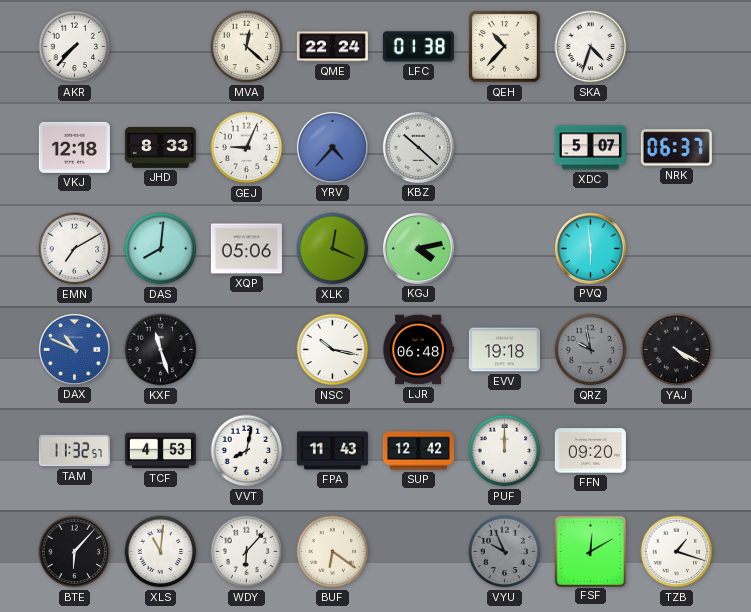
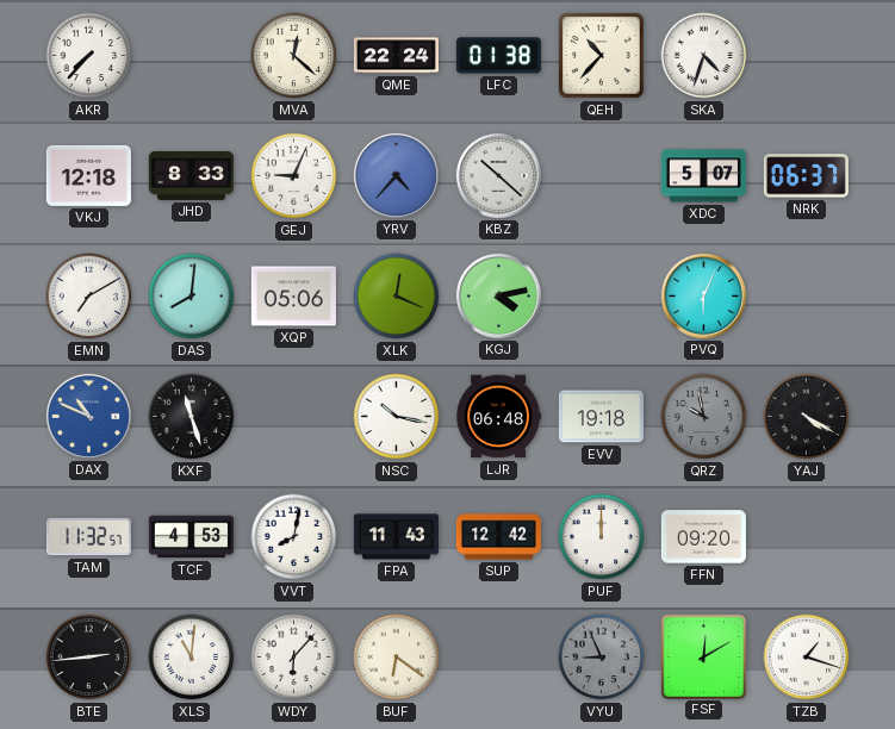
PVQ: 5:59 -> 6:04
BTE: 6:07 -> 2:44
VYU: 9:56 -> 8:56
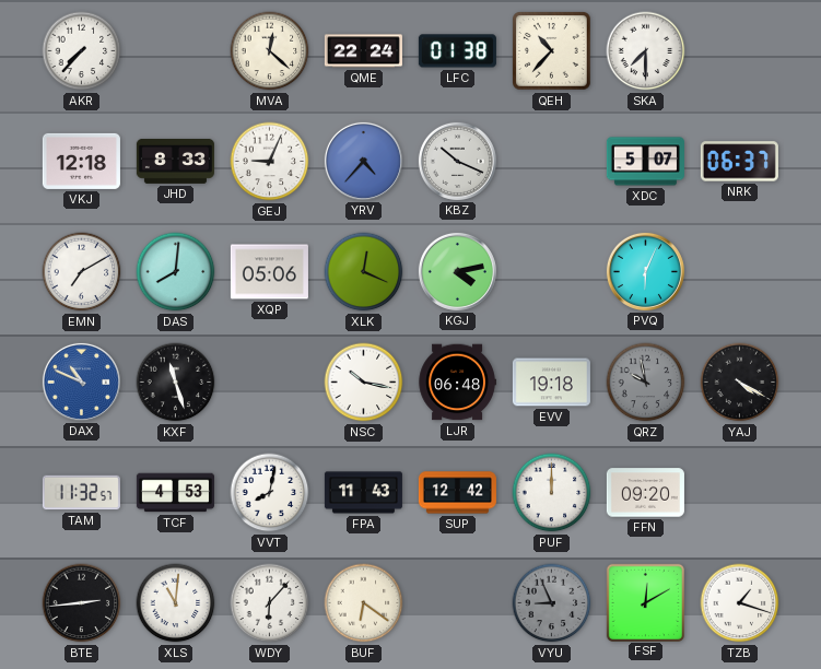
SKA: 4:33 -> 7:30
KBZ: 10:22 -> 10:19
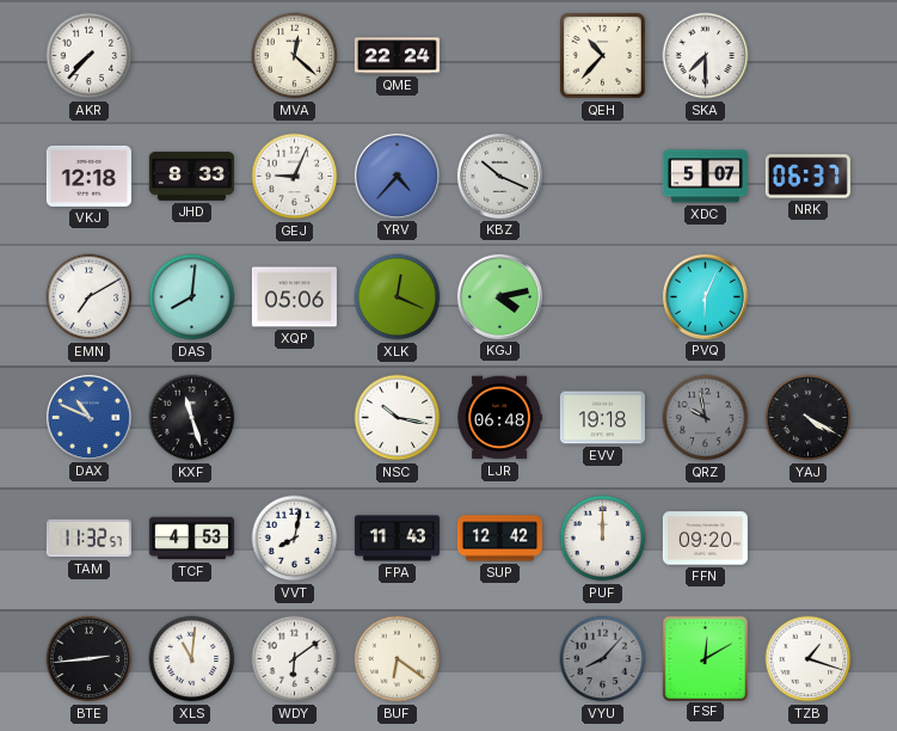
LFC: 01:38 -> none
WDY: 6:07 -> 6:09
VYU: 8:56 -> 8:07
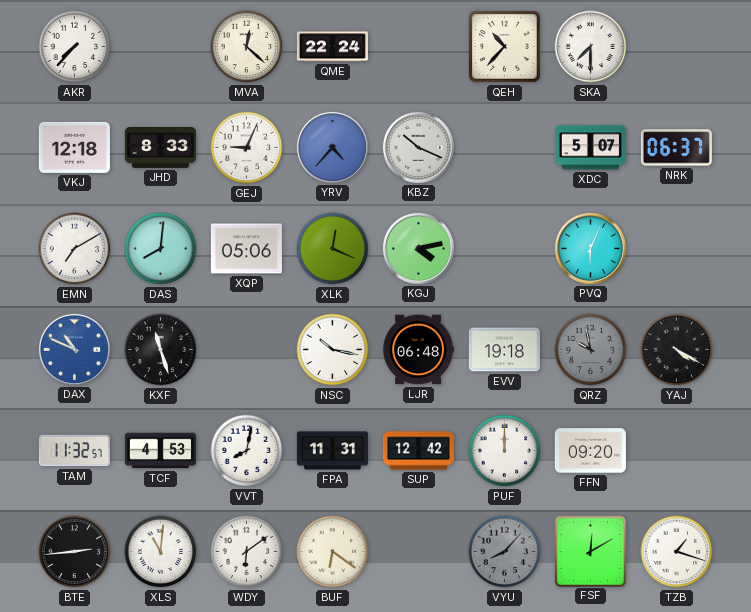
FPA: 11:43 -> 11:31
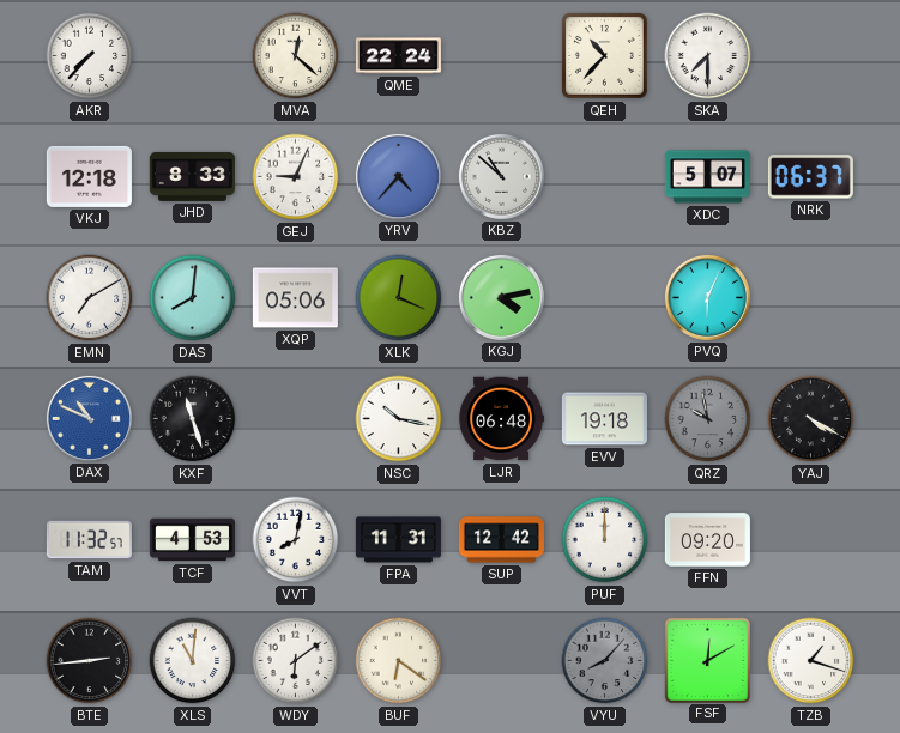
KBZ: 10:19 -> 10:52
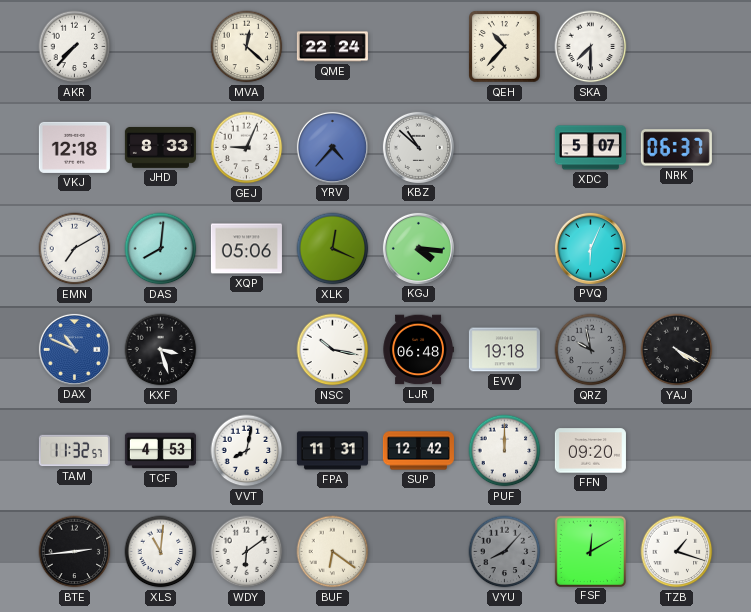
KGJ: 4:13 -> 4:16
KXF: 11:27 -> 3:27
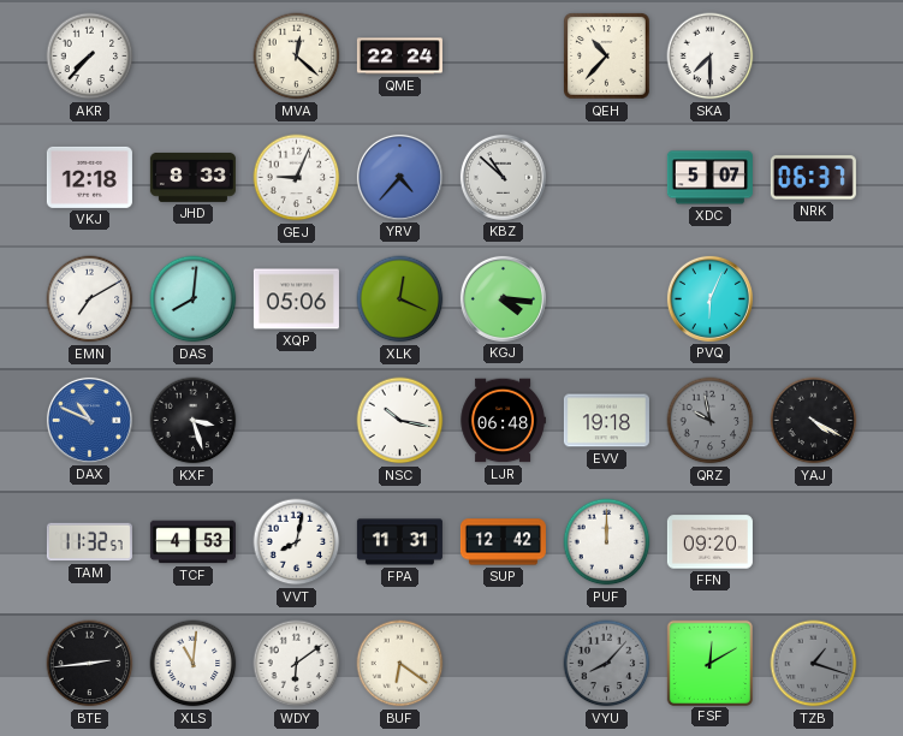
TZB dial: white -> grey
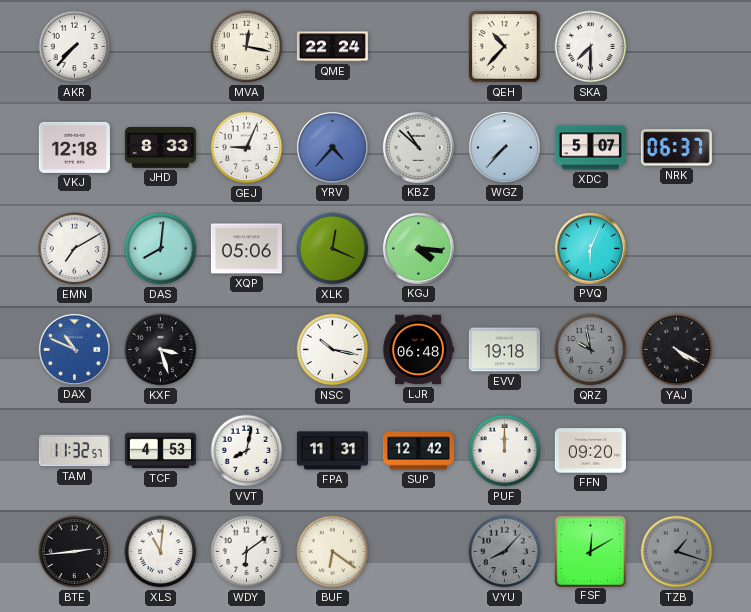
MVA: 12:22 -> 12:17
WGZ: none -> 7:37
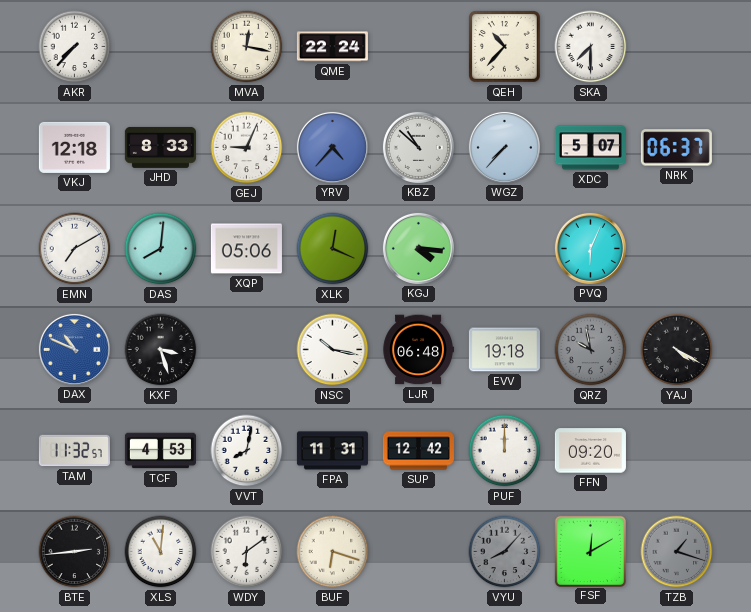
BUF: 6:21 -> 6:18
